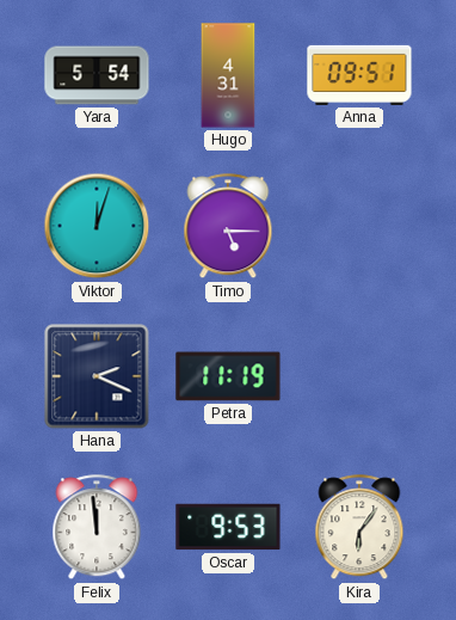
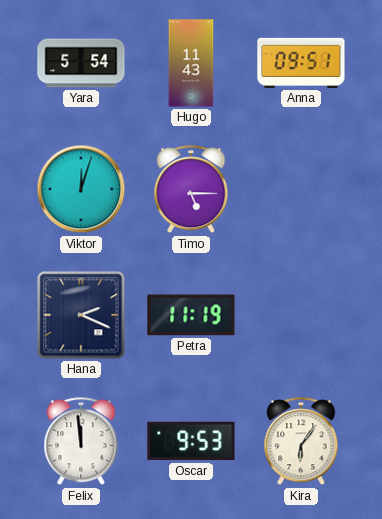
Hugo: 4:31 -> 11:43
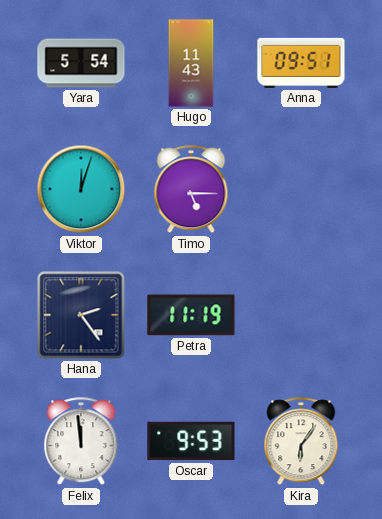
Hana: 2:19 -> 2:24
